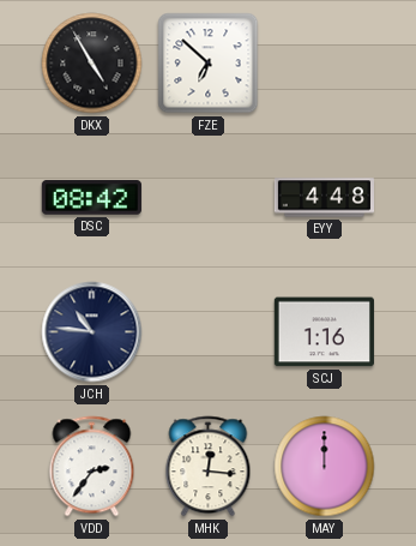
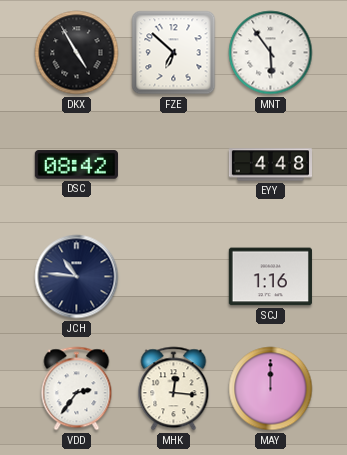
MNT: none -> 5:54
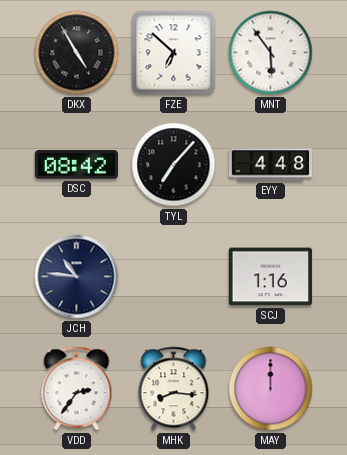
TYL: none -> 7:07
MHK: 12:16 -> 8:16
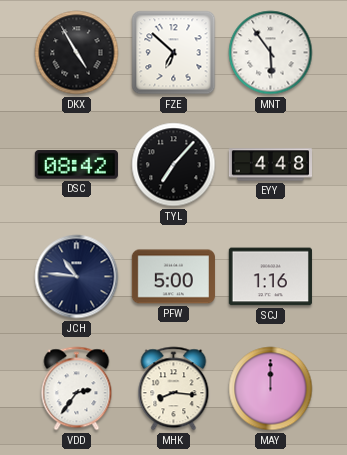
PFW: none -> 5:00
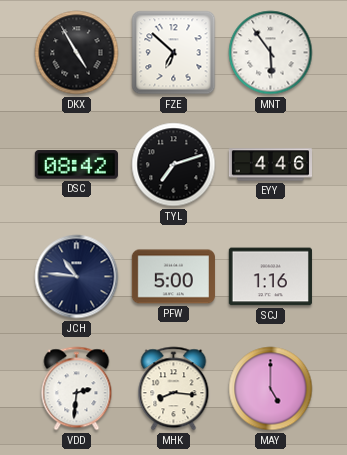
TYL: 7:07 -> 7:12
EYY: 4:48 -> 4:46
VDD: 2:36 -> 2:31
MAY: 12:00 -> 5:00
